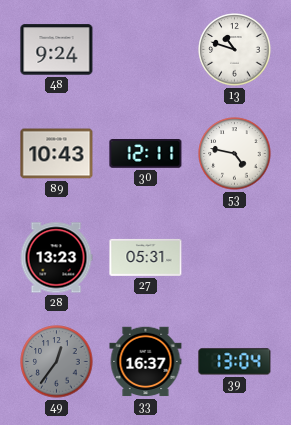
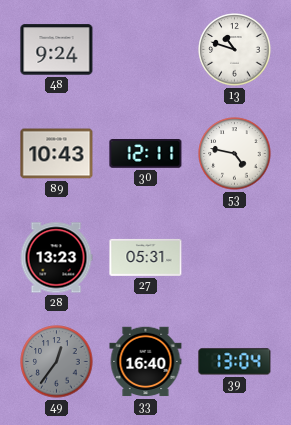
33: 16:37 -> 16:40
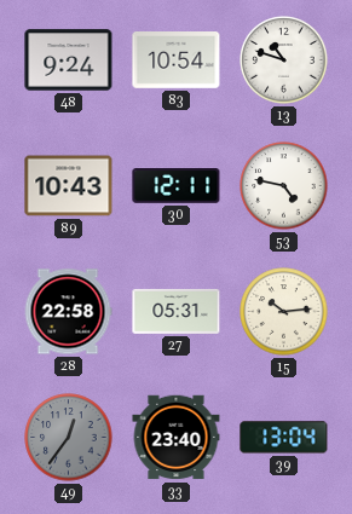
83: none -> 10:54
28: 13:23 -> 22:58
15: none -> 10:14
33: 16:40 -> 23:40
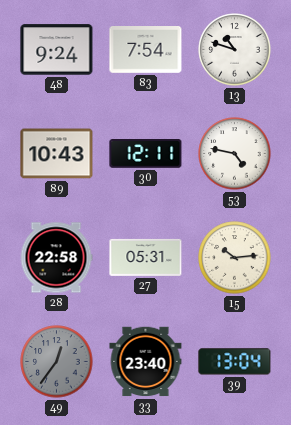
83: 10:54 -> 7:54
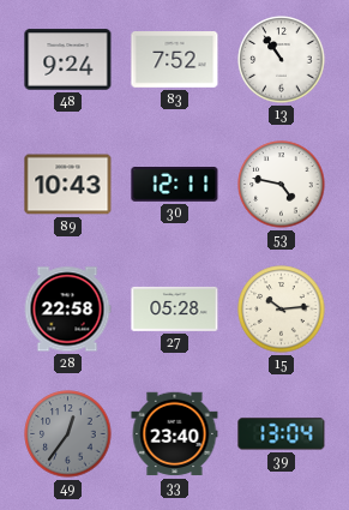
83: 7:54 -> 7:52
13: 10:48 -> 10:54
27: 05:31 -> 05:28
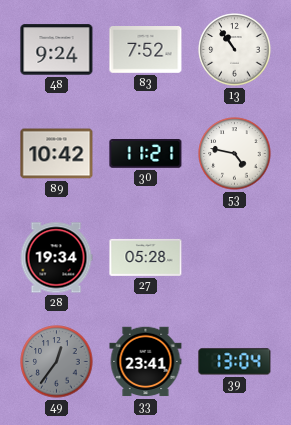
89: 10:43 -> 10:42
30: 12:11 -> 11:21
28: 22:58 -> 19:34
15: 10:14 -> none
33: 23:40 -> 23:41
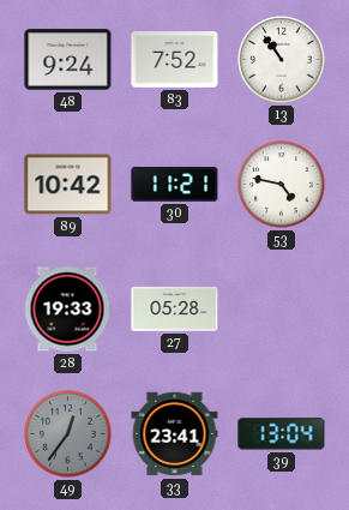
28: 19:34 -> 19:33
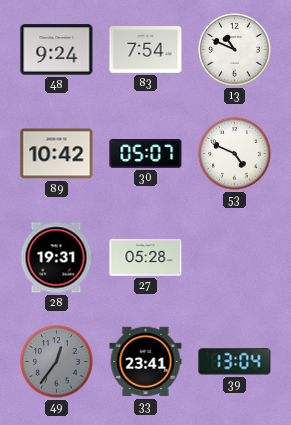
83: 7:52 -> 7:54
13: 10:54 -> 10:49
30: 11:21 -> 05:07
53: 4:47 -> 4:49
28: 19:33 -> 19:31
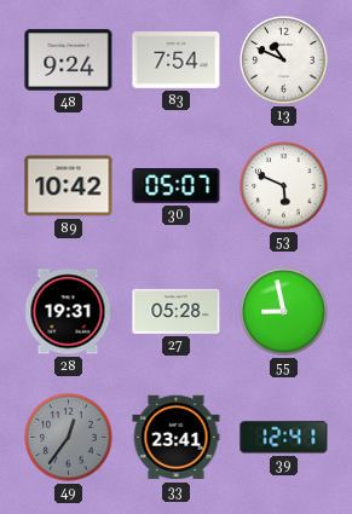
53: 4:49 -> 5:49
55: none -> 8:58
39: 13:04 -> 12:41
